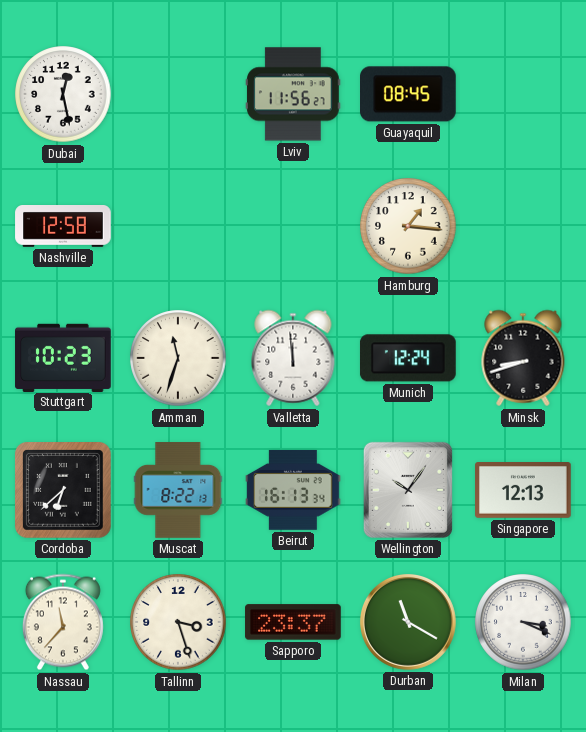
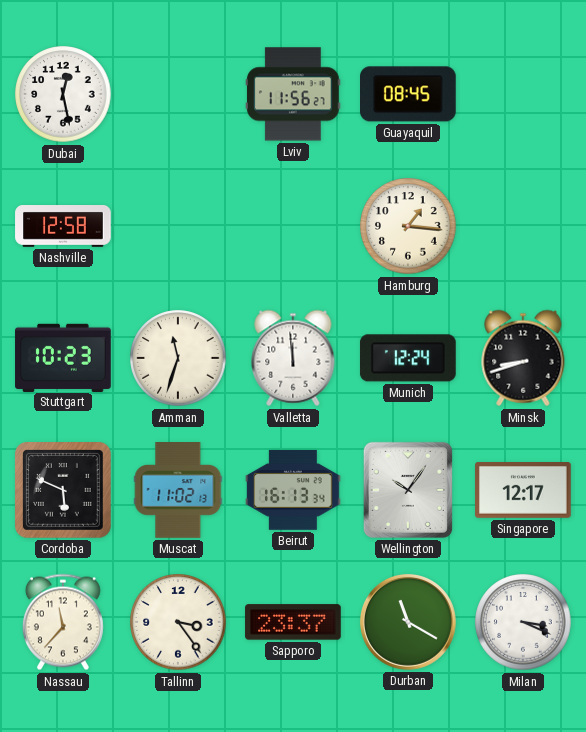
Cordoba: 6:38 -> 5:49
Muscat: 8:22 -> 11:02
Singapore: 12:13 -> 12:17
Tallinn: 3:27 -> 3:24
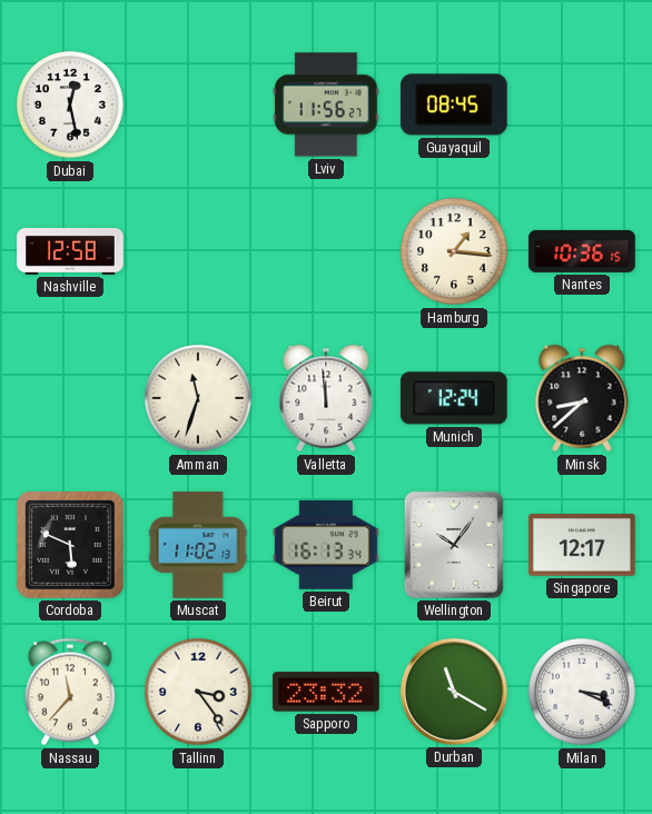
Nantes: none -> 10:36
Stuttgart: 10:23 -> none
Minsk: 8:42 -> 8:38
Sapporo: 23:37 -> 23:32
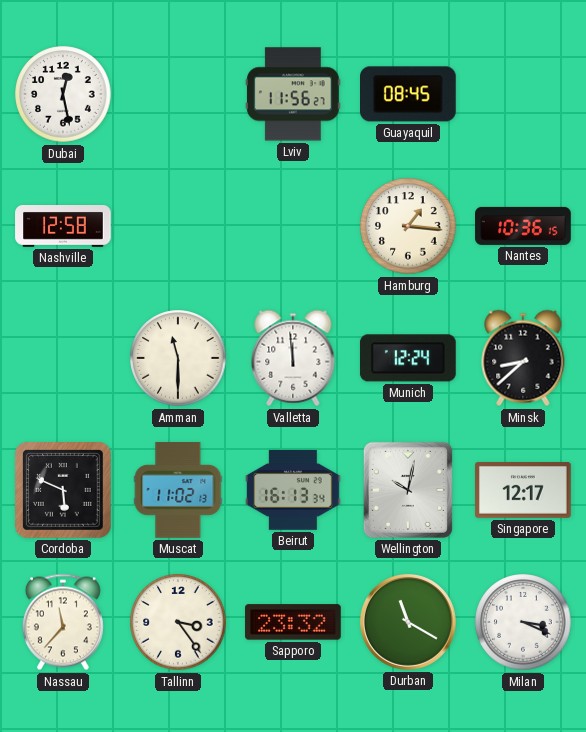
Amman: 11:33 -> 11:30
Wellington: 10:06 -> 10:02
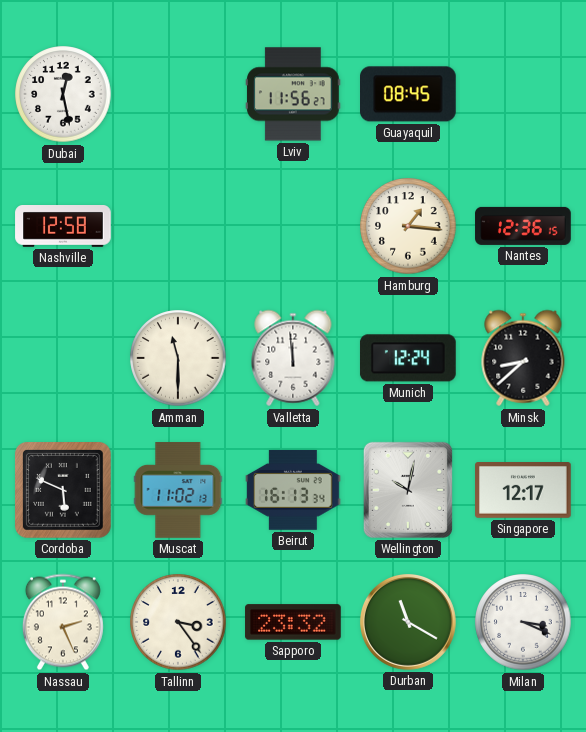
Nantes: 10:36 -> 12:36
Nassau: 11:37 -> 2:26
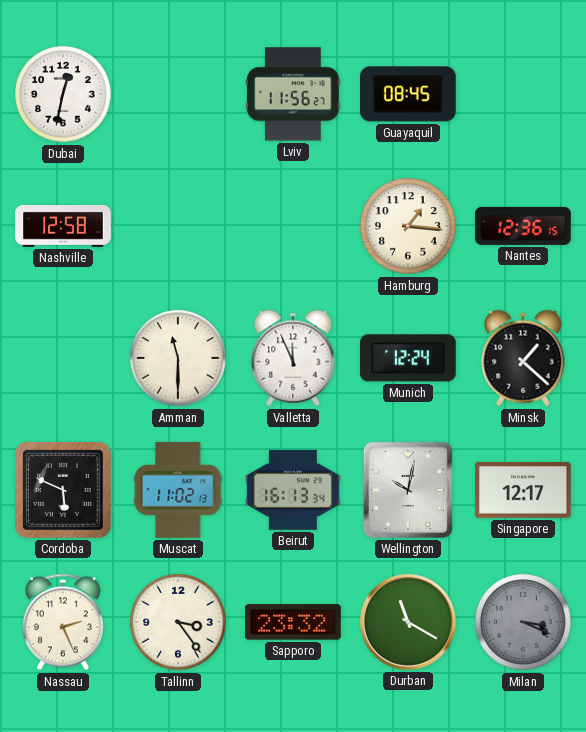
Dubai: 12:28 -> 12:32
Valletta: 11:59 -> 11:56
Minsk: 8:38 -> 1:22
Milan dial: white -> grey
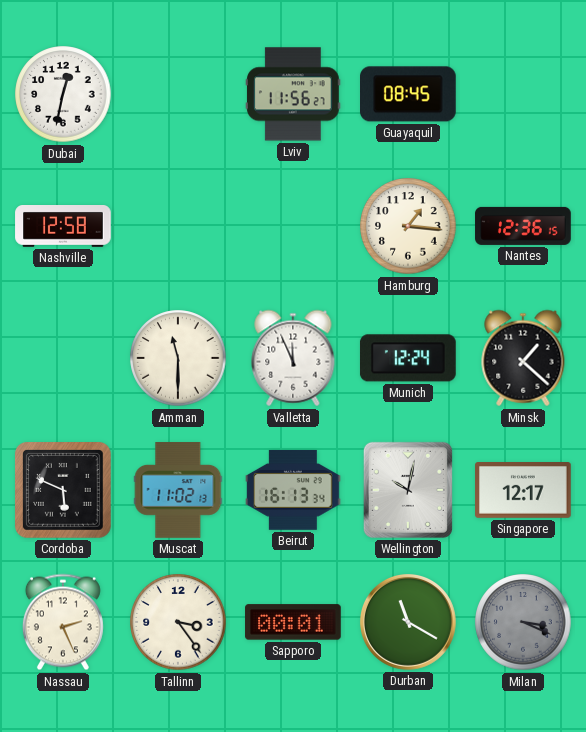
Sapporo: 23:32 -> 00:01
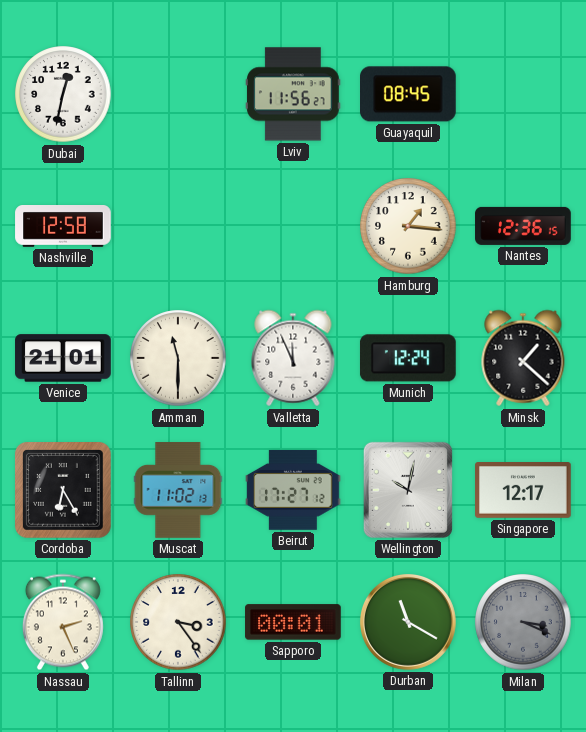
Venice: none -> 21:01
Cordoba: 5:49 -> 6:25
Beirut: 16:13 -> 17:27
